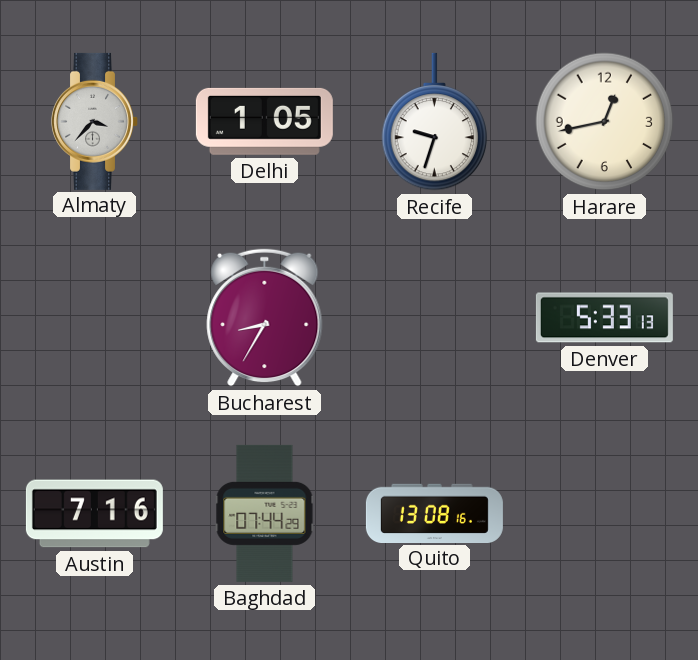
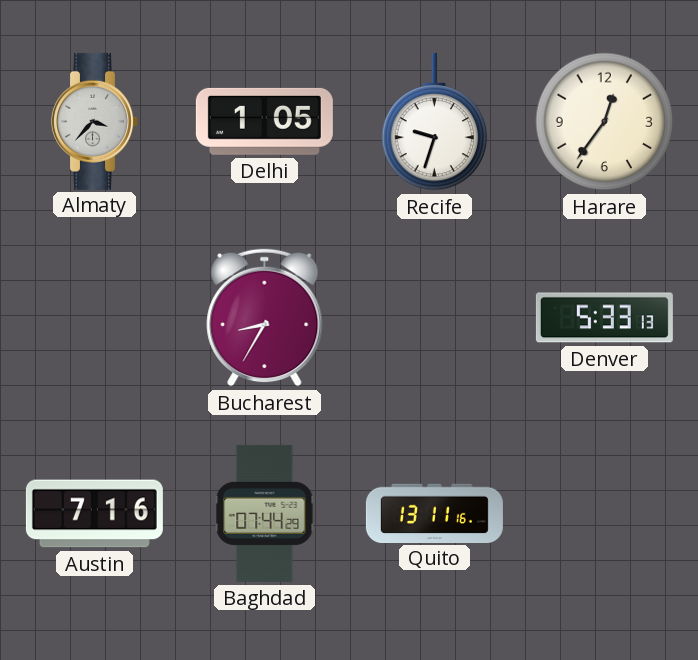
Harare: 12:43 -> 12:36
Quito: 13:08 -> 13:11
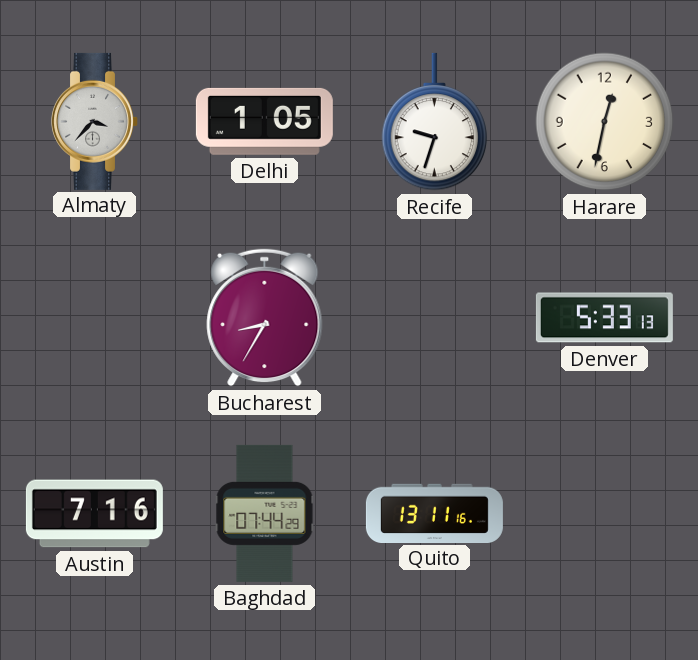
Harare: 12:36 -> 12:32
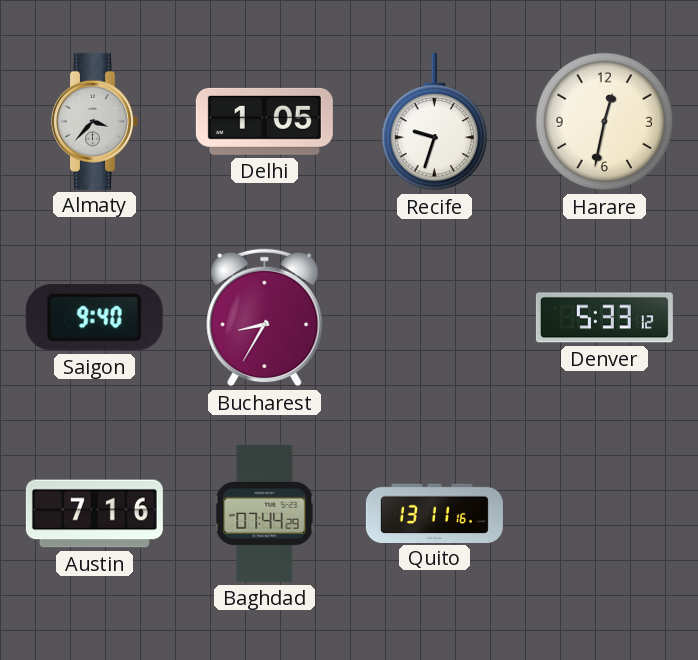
Saigon: none -> 9:40
Denver: 5:33:13 -> 5:33:12
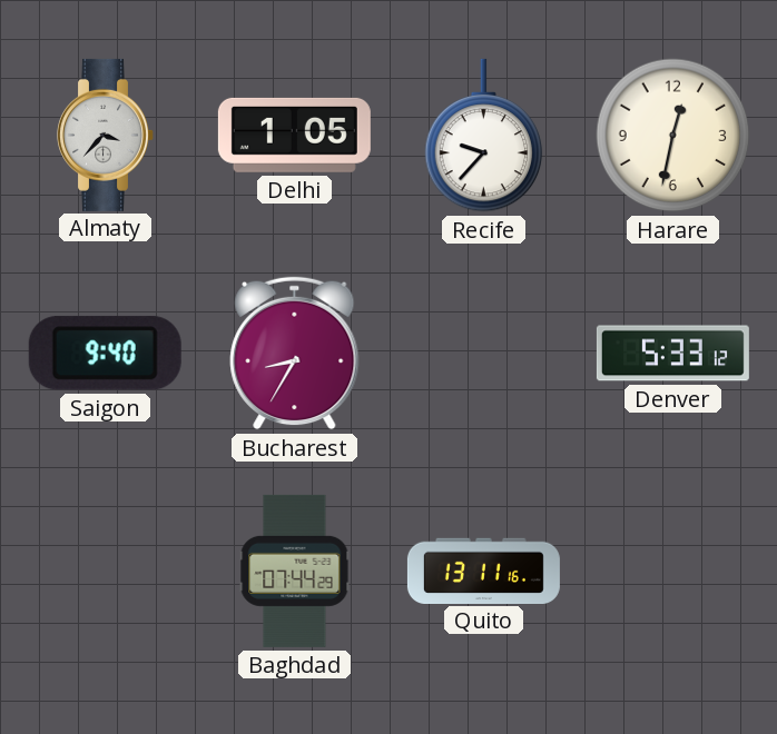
Recife: 9:33 -> 9:37
Austin: 7:16 -> none
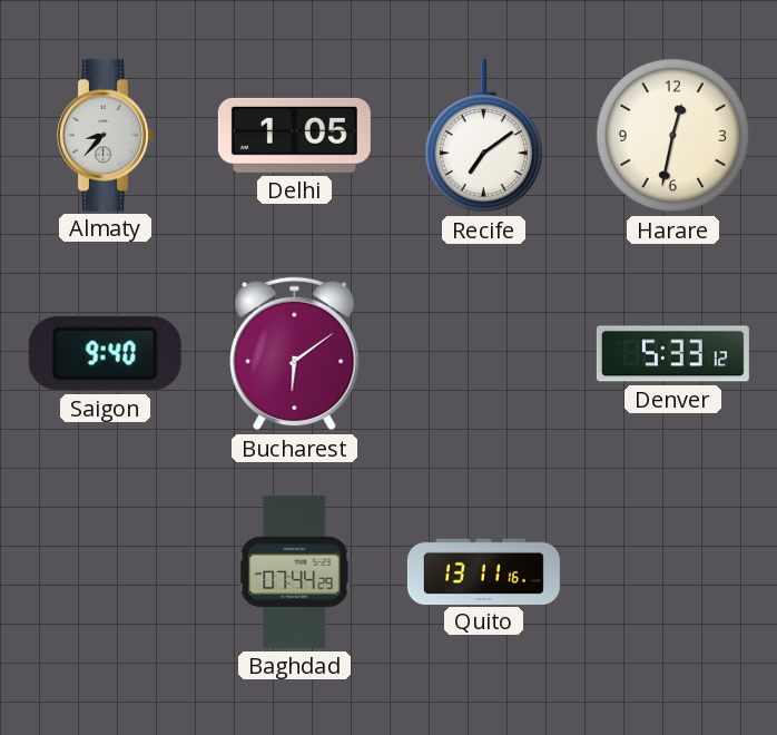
Almaty: 3:37 -> 8:37
Recife: 9:37 -> 7:09
Bucharest: 8:35 -> 6:09
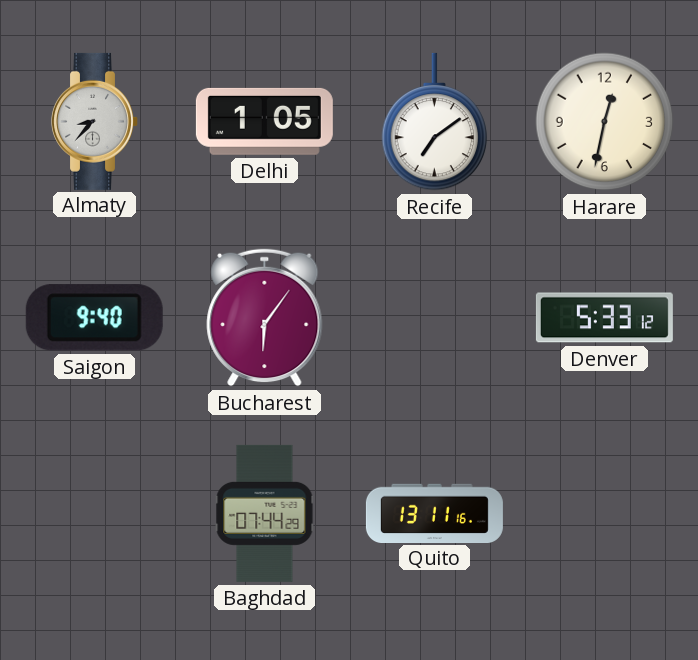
Bucharest: 6:09 -> 6:06
